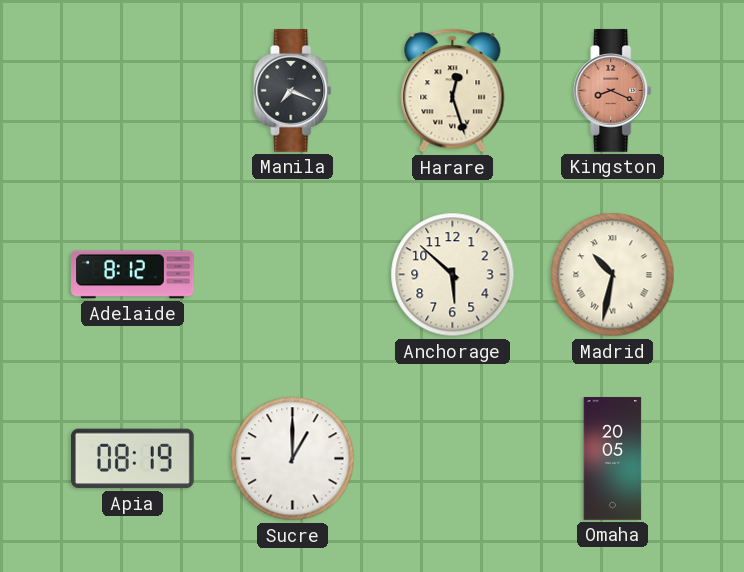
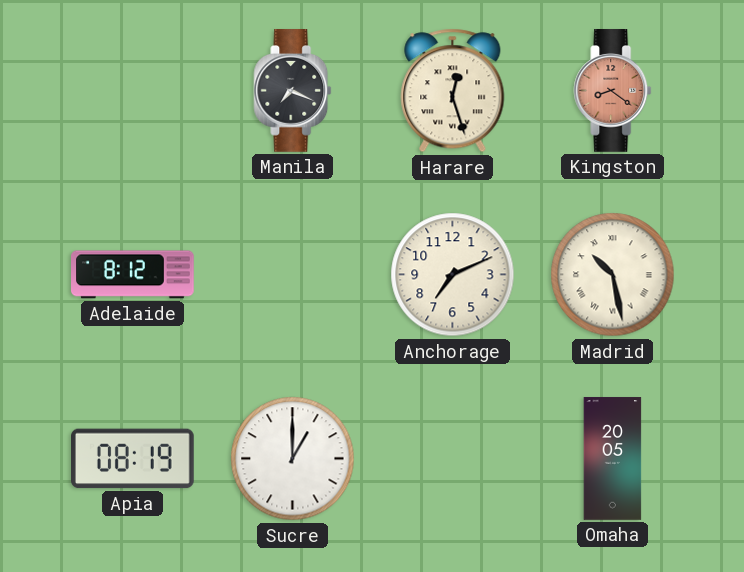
Kingston: 8:19 -> 8:21
Anchorage: 5:52 -> 7:11
Madrid: 10:32 -> 10:28
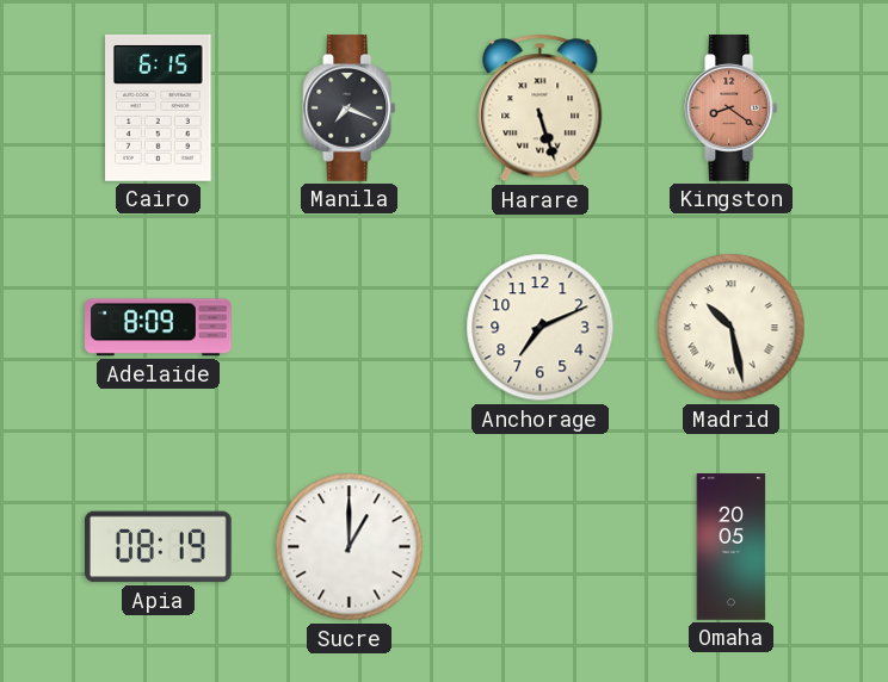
Cairo: none -> 6:15
Harare: 12:27 -> 5:27
Adelaide: 8:12 -> 8:09
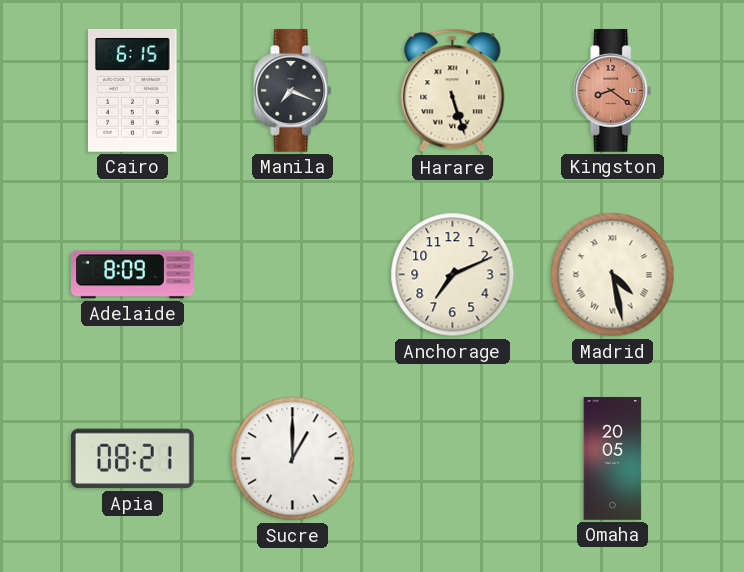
Madrid: 10:28 -> 4:28
Apia: 08:19 -> 08:21
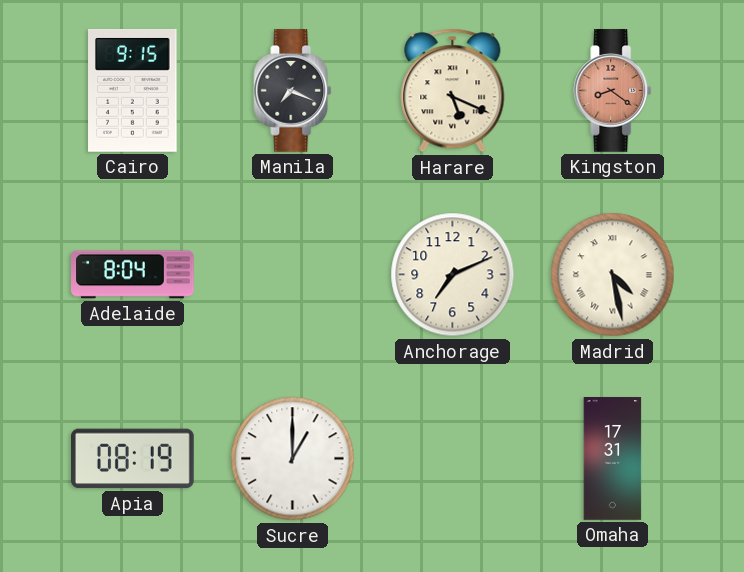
Cairo: 6:15 -> 9:15
Harare: 5:27 -> 5:19
Adelaide: 8:09 -> 8:04
Apia: 08:21 -> 08:19
Omaha: 20:05 -> 17:31
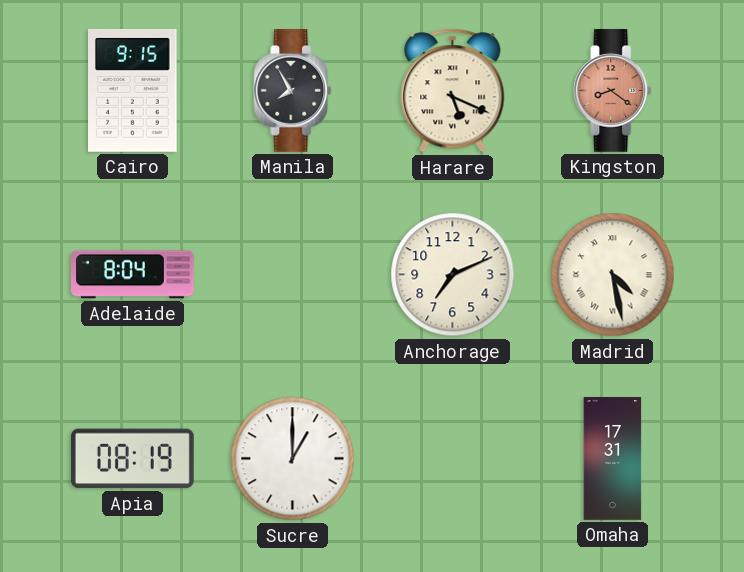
Manila: 7:19 -> 7:55
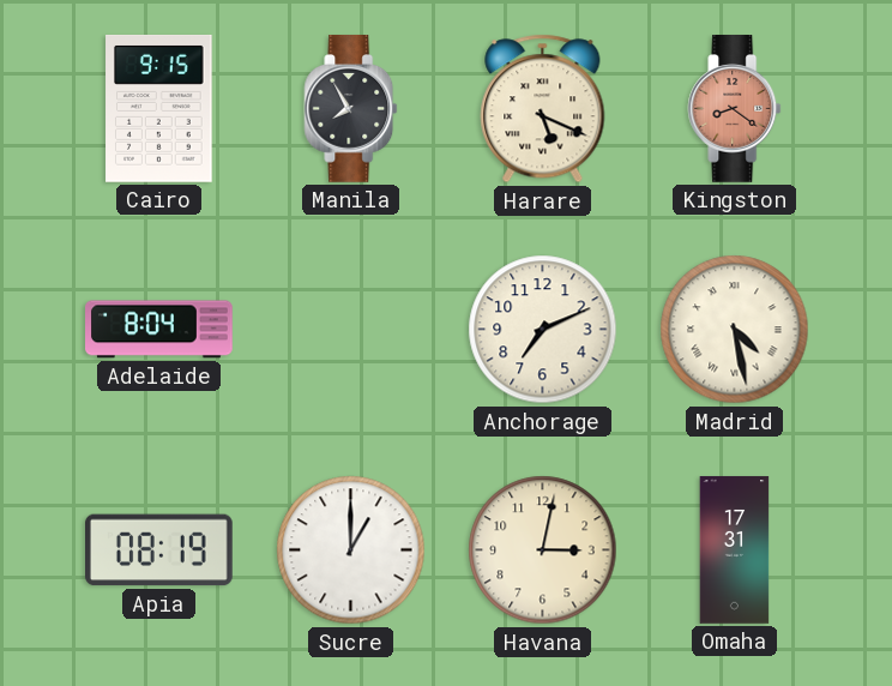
Havana: none -> 3:02
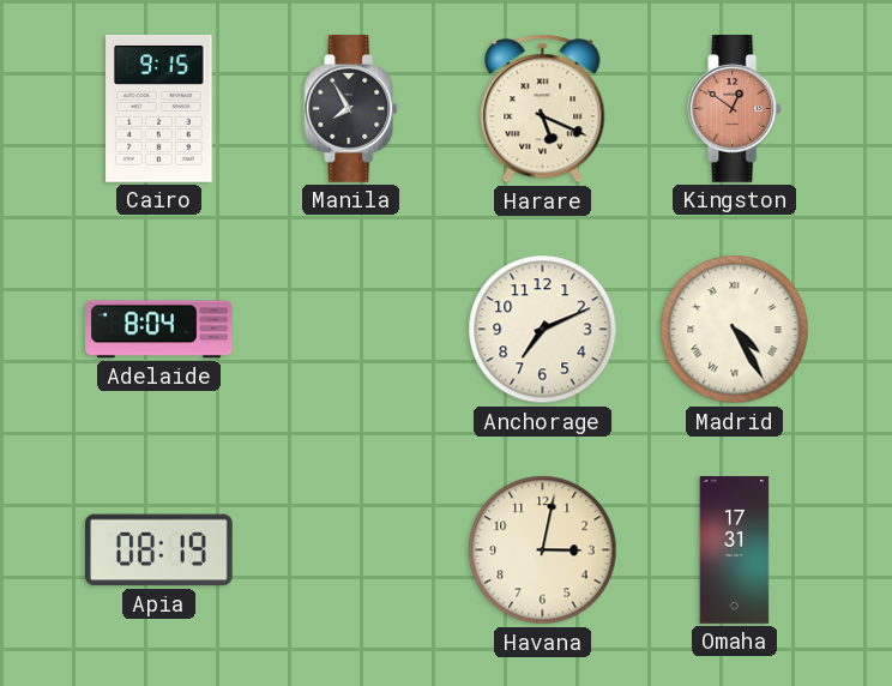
Kingston: 8:21 -> 12:51
Madrid: 4:28 -> 4:25
Sucre: 1:00 -> none
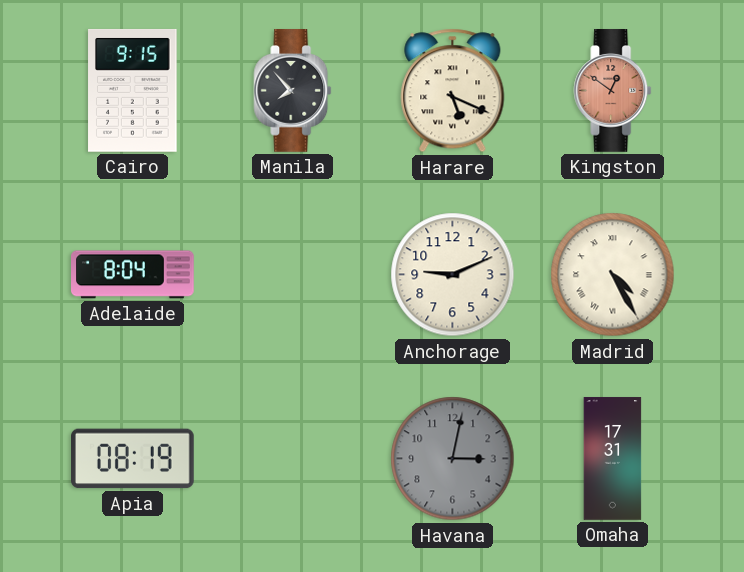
Manila: 7:55 -> 7:53
Anchorage: 7:11 -> 9:11
Havana dial: cream -> grey
